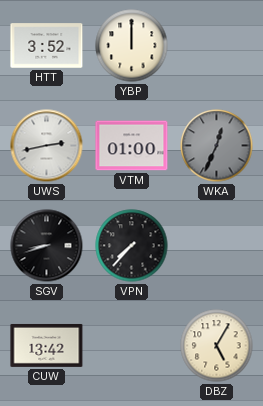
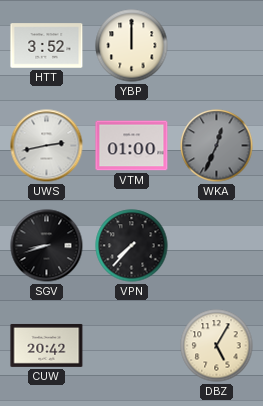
CUW: 13:42 -> 20:42
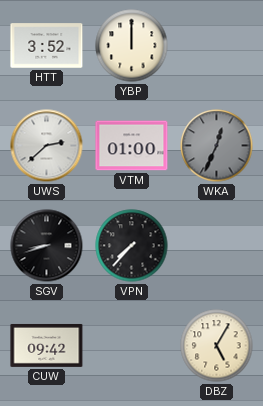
UWS: 2:43 -> 2:38
CUW: 20:42 -> 09:42
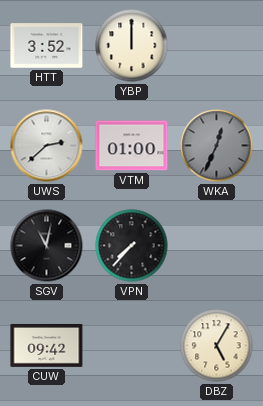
SGV: 8:42 -> 11:02
